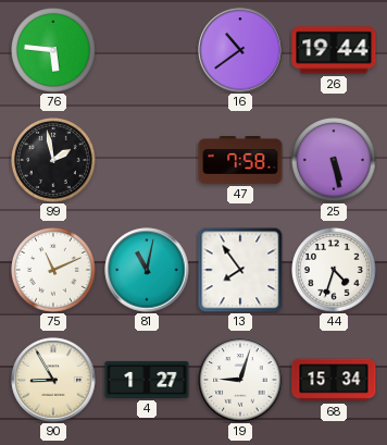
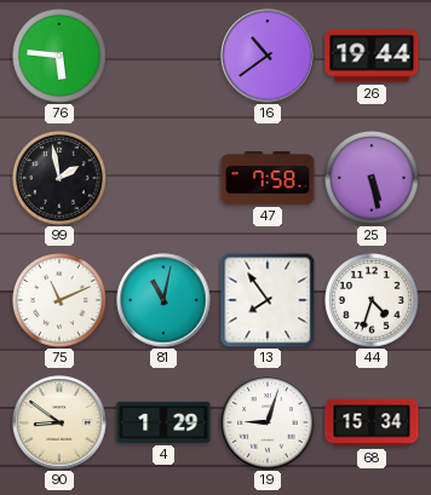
90: 8:55 -> 8:51
4: 1:27 -> 1:29
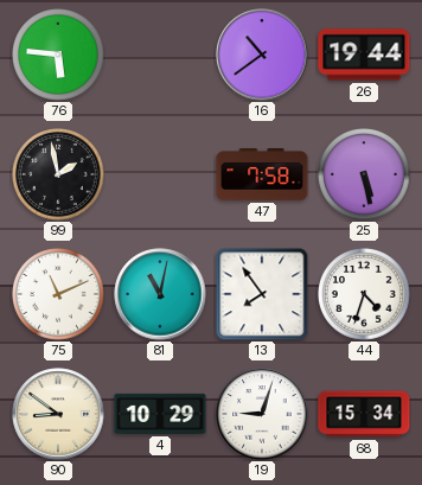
4: 1:29 -> 10:29
